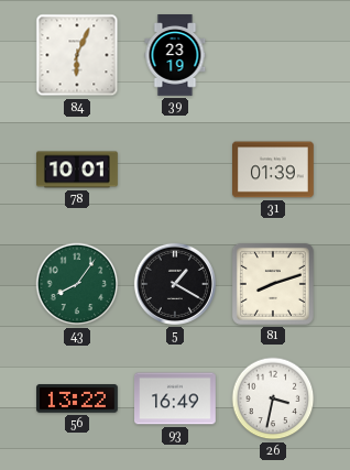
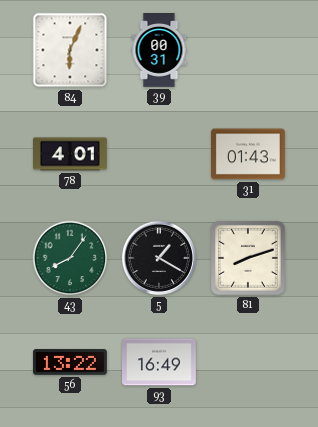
39: 23:19 -> 00:31
78: 10:01 -> 4:01
31: 01:39 -> 01:43
26: 3:32 -> none
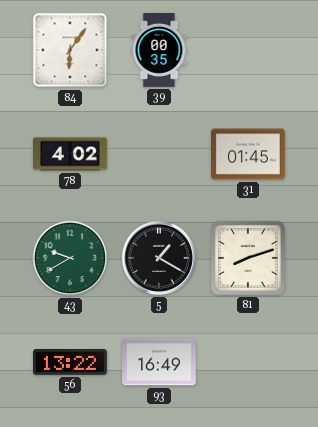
84: 6:04 -> 6:06
39: 00:31 -> 00:35
78: 4:01 -> 4:02
31: 01:43 -> 01:45
43: 8:06 -> 9:40
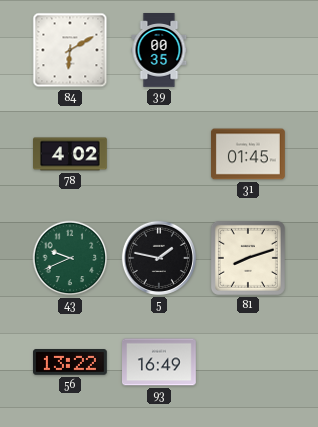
84: 6:06 -> 6:10
43: 9:40 -> 9:41
5: 1:20 -> 1:47
